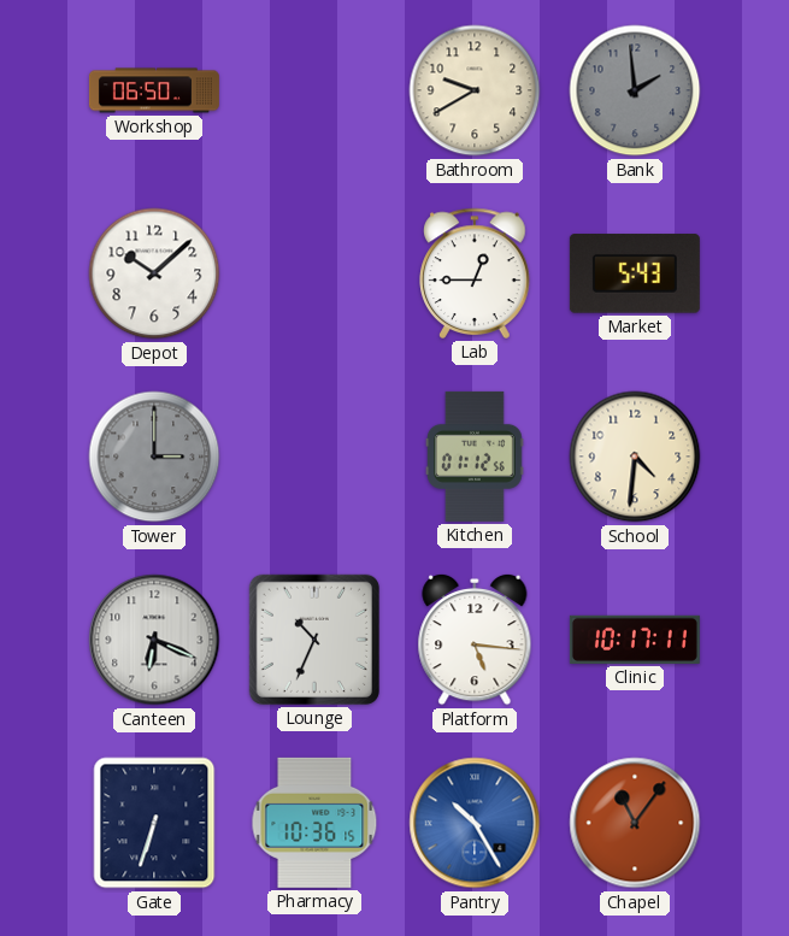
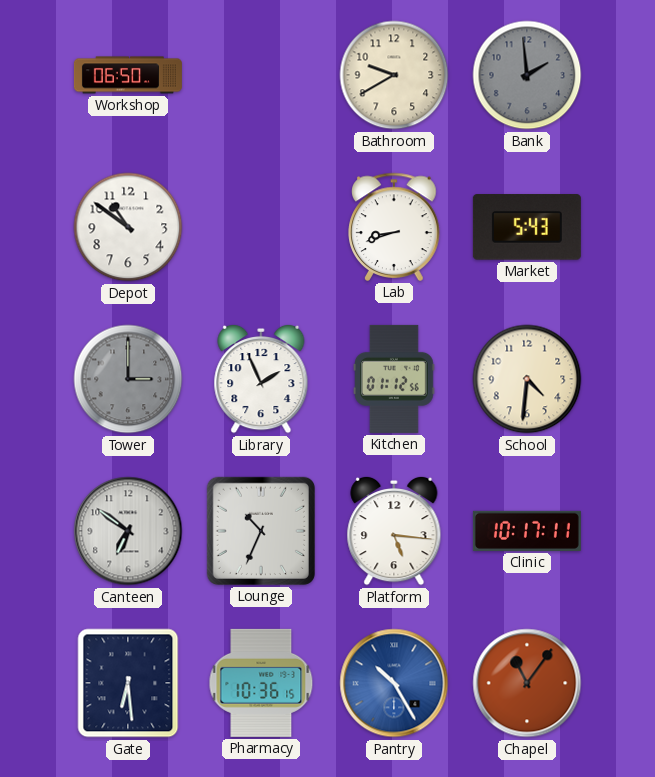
Depot: 10:08 -> 10:51
Lab: 12:45 -> 8:42
Library: none -> 1:56
Canteen: 6:19 -> 6:51
Gate: 6:33 -> 6:29
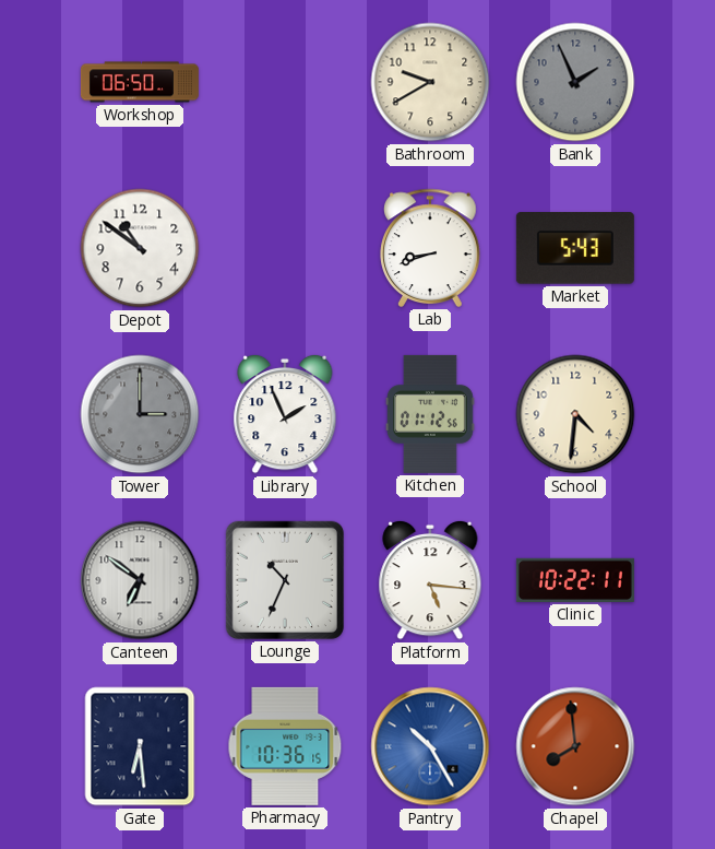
Bank: 1:59 -> 1:56
Clinic: 10:17 -> 10:22
Chapel: 11:06 -> 7:59
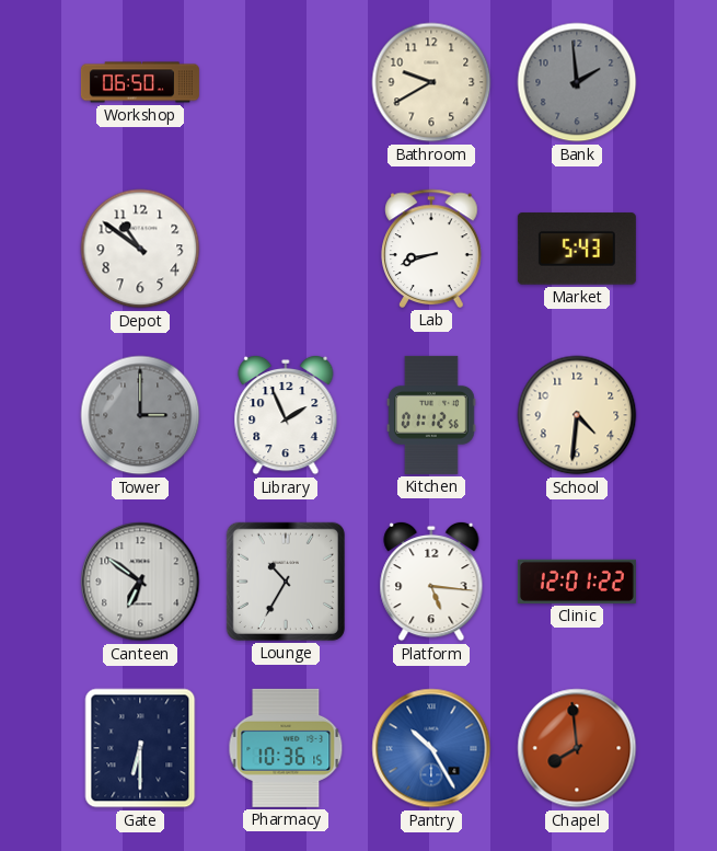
Bank: 1:56 -> 1:59
Lounge: 10:34 -> 10:35
Clinic: 10:22 -> 12:01
Gate: 6:29 -> 6:30
